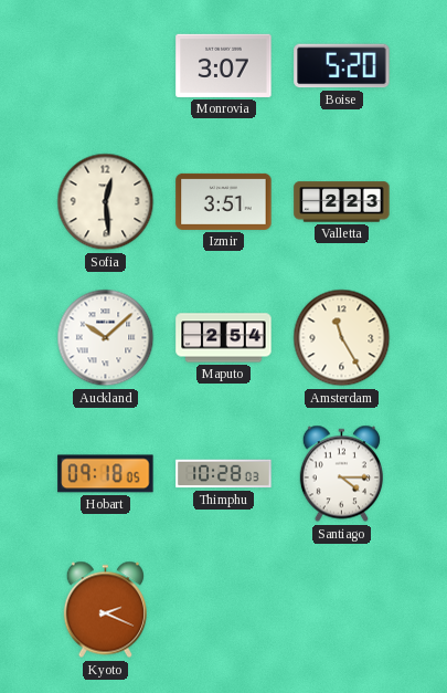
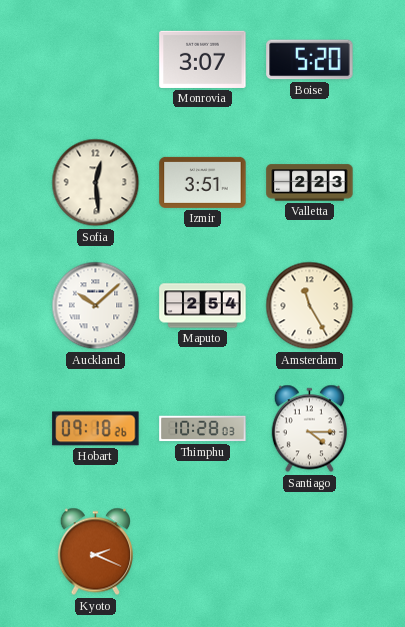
Hobart: 09:18:05 -> 09:18:26
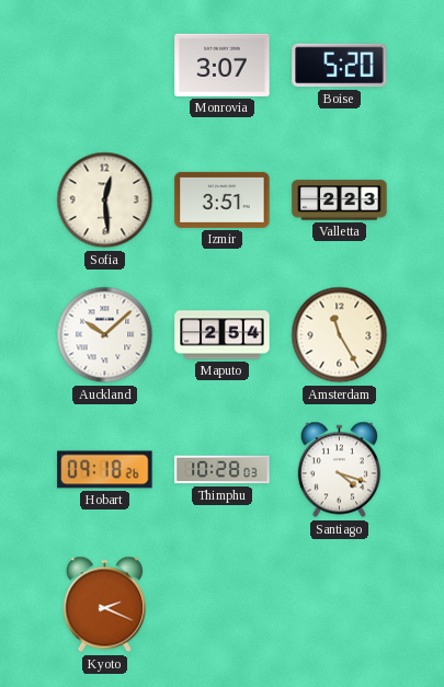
Santiago: 4:15 -> 4:18
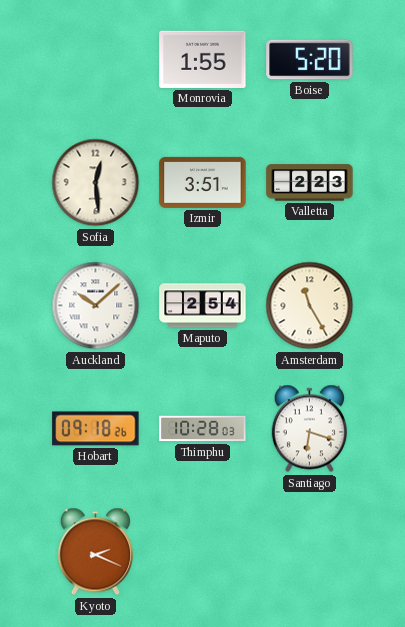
Monrovia: 3:07 -> 1:55
Santiago: 4:18 -> 6:18
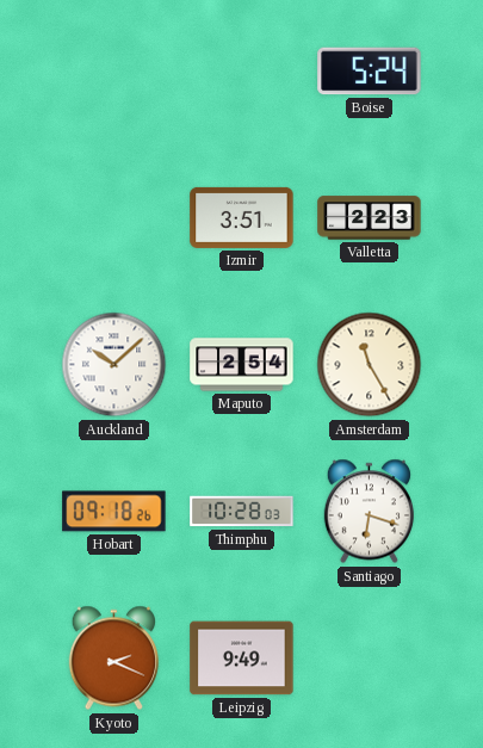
Monrovia: 1:55 -> none
Boise: 5:20 -> 5:24
Sofia: 12:29 -> none
Leipzig: none -> 9:49
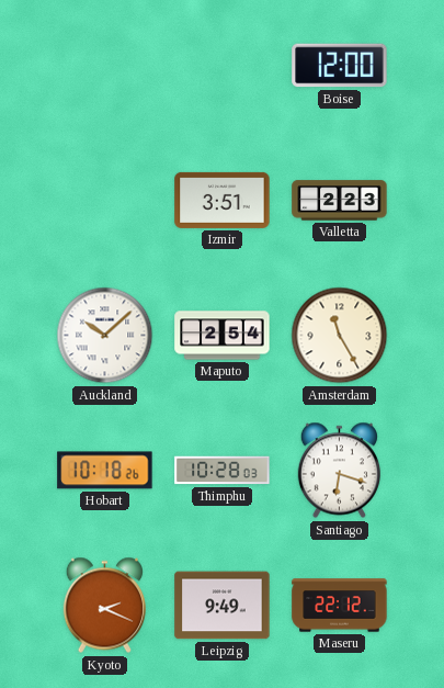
Boise: 5:24 -> 12:00
Hobart: 09:18 -> 10:18
Maseru: none -> 22:12
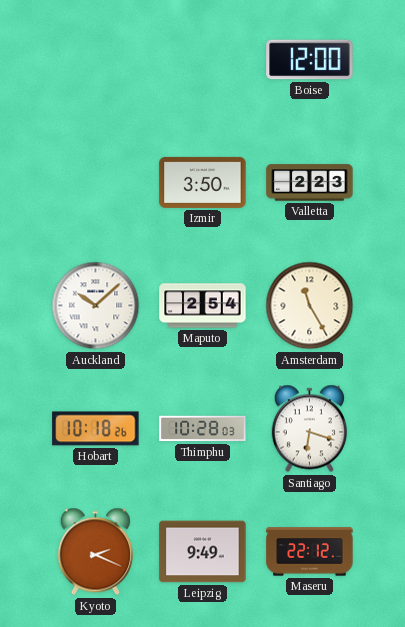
Izmir: 3:51 -> 3:50
